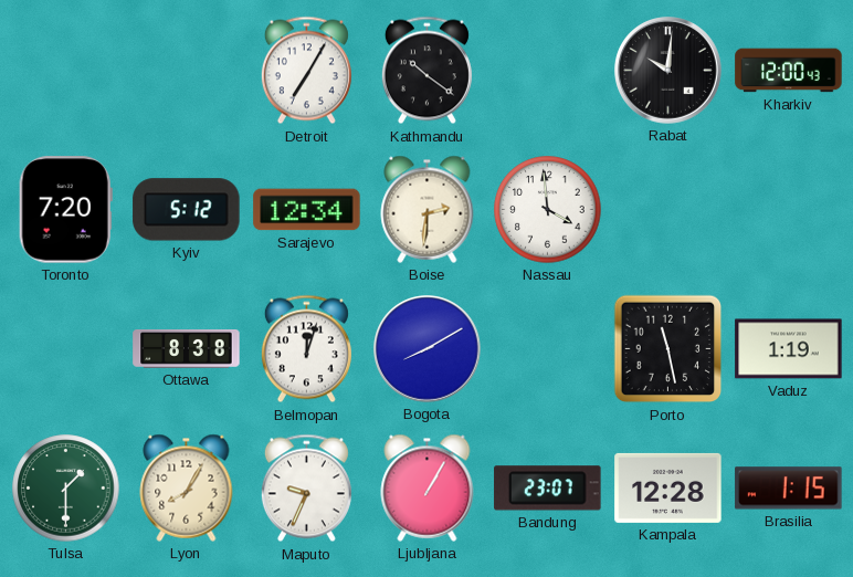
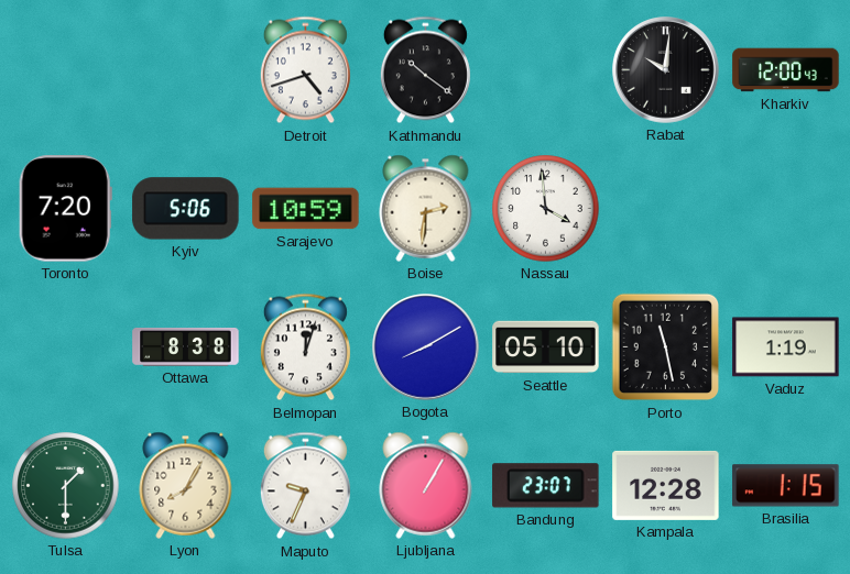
Detroit: 7:05 -> 4:42
Kyiv: 5:12 -> 5:06
Sarajevo: 12:34 -> 10:59
Seattle: none -> 05:10
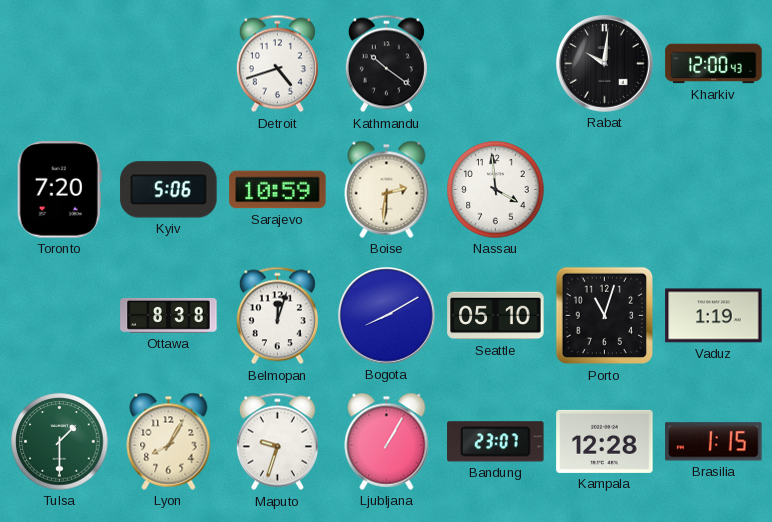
Porto: 11:28 -> 11:03
Maputo: 9:34 -> 9:33
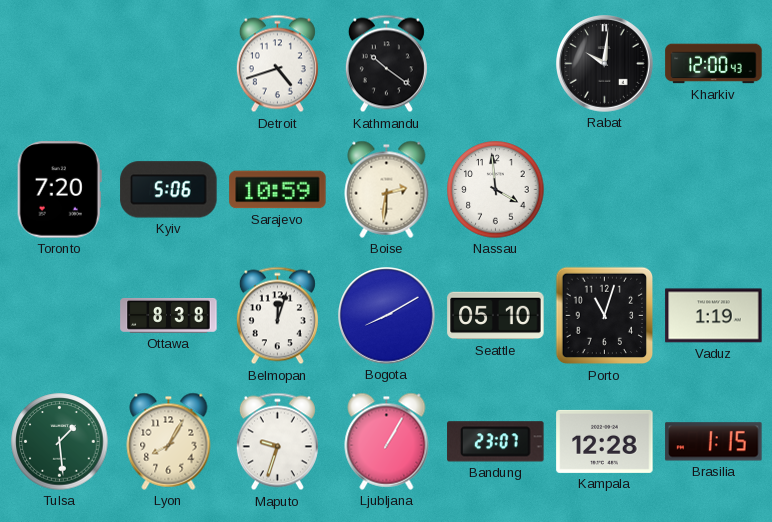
Tulsa: 1:30 -> 1:29
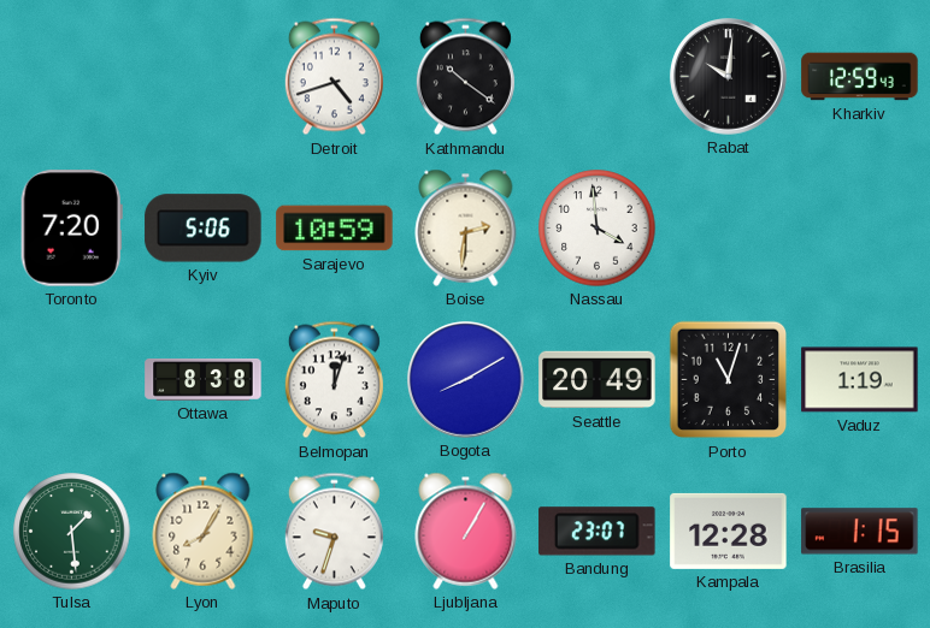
Kharkiv: 12:00 -> 12:59
Seattle: 05:10 -> 20:49
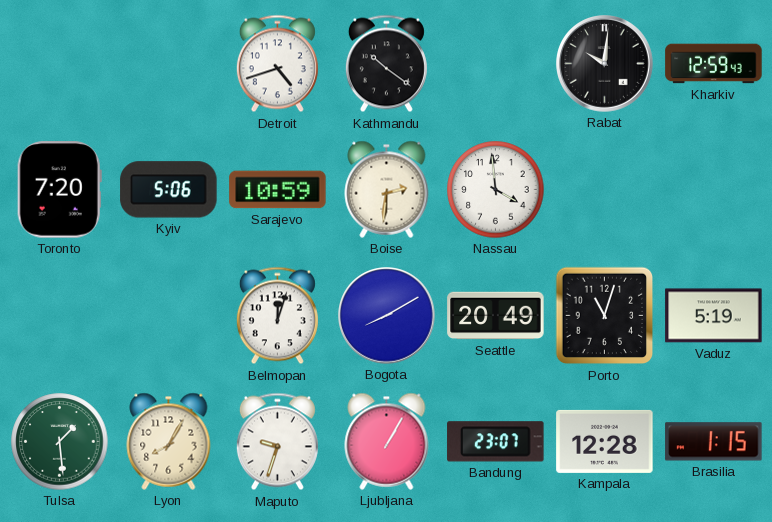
Ottawa: 8:38 -> none
Vaduz: 1:19 -> 5:19
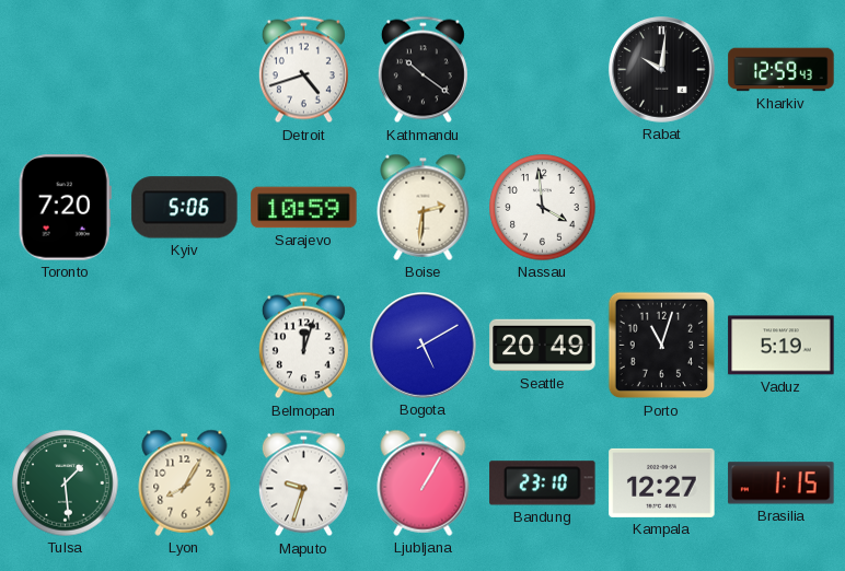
Bogota: 8:10 -> 5:10
Bandung: 23:07 -> 23:10
Kampala: 12:28 -> 12:27
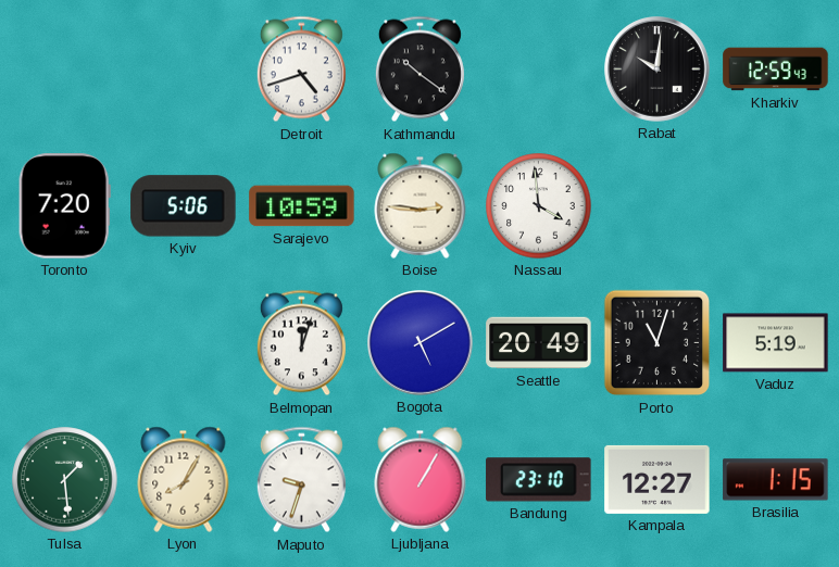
Boise: 2:31 -> 2:46
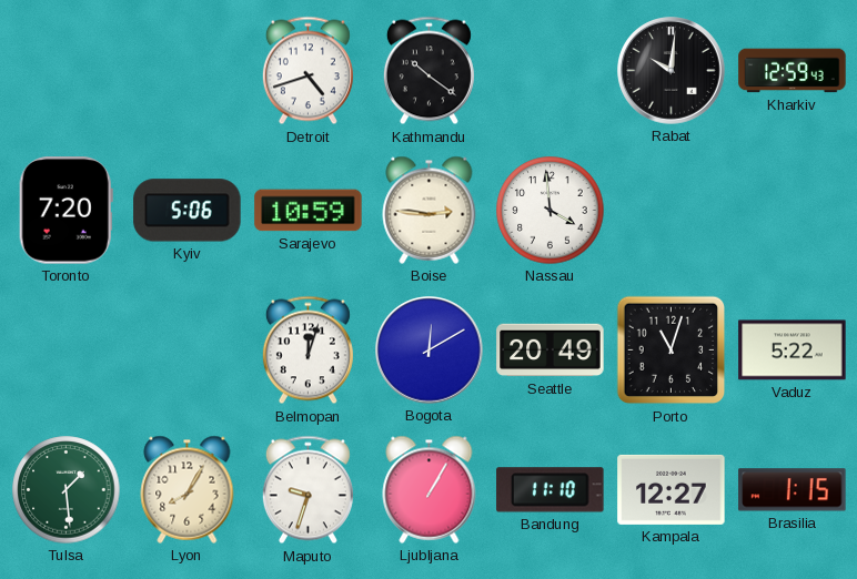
Bogota: 5:10 -> 12:10
Vaduz: 5:19 -> 5:22
Bandung: 23:10 -> 11:10
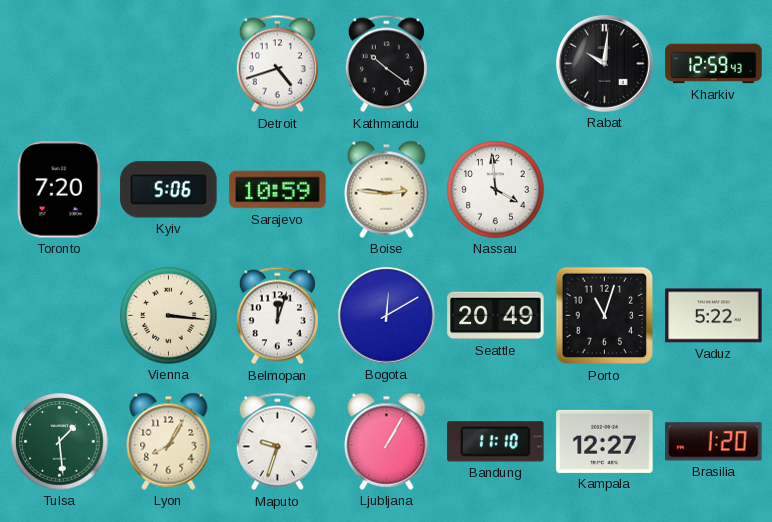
Vienna: none -> 3:16
Brasilia: 1:15 -> 1:20
